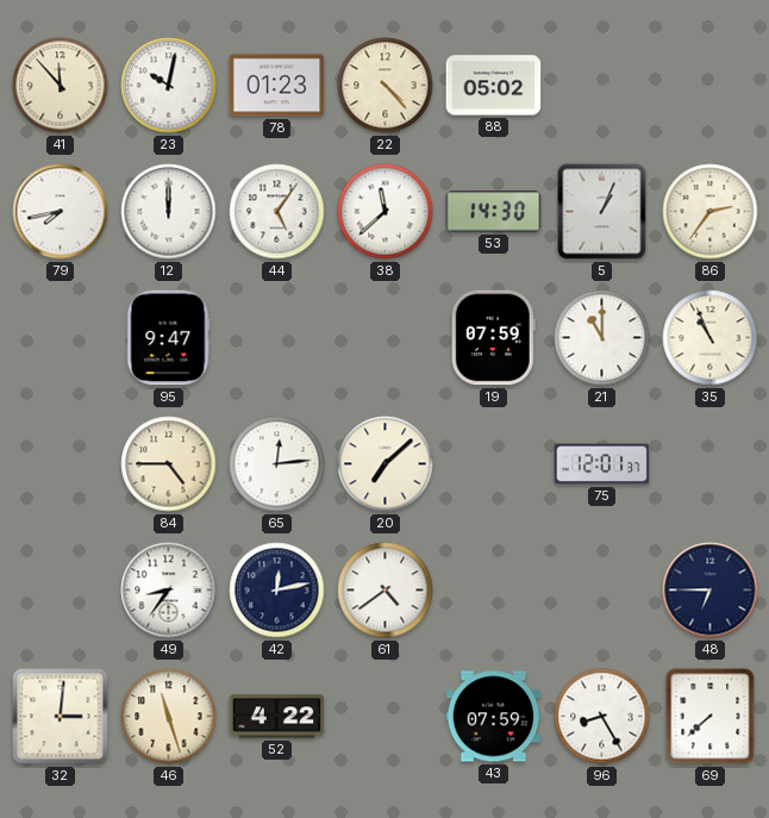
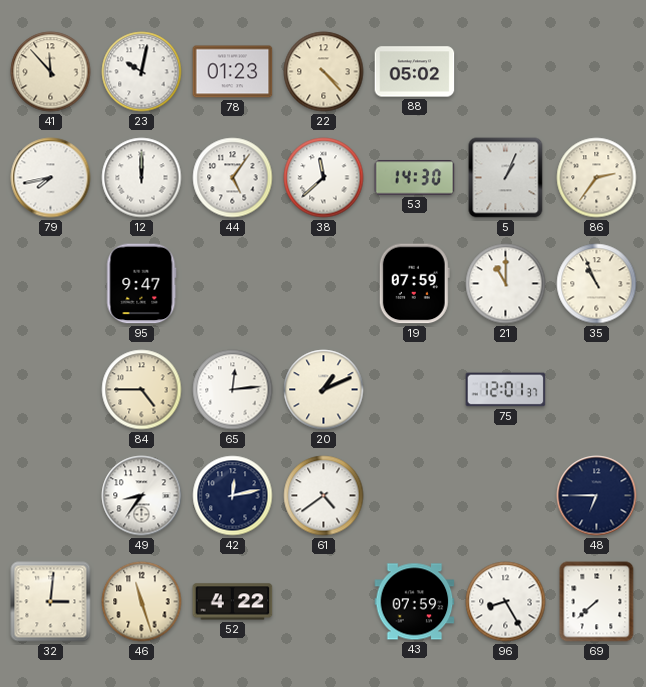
20: 7:08 -> 1:11
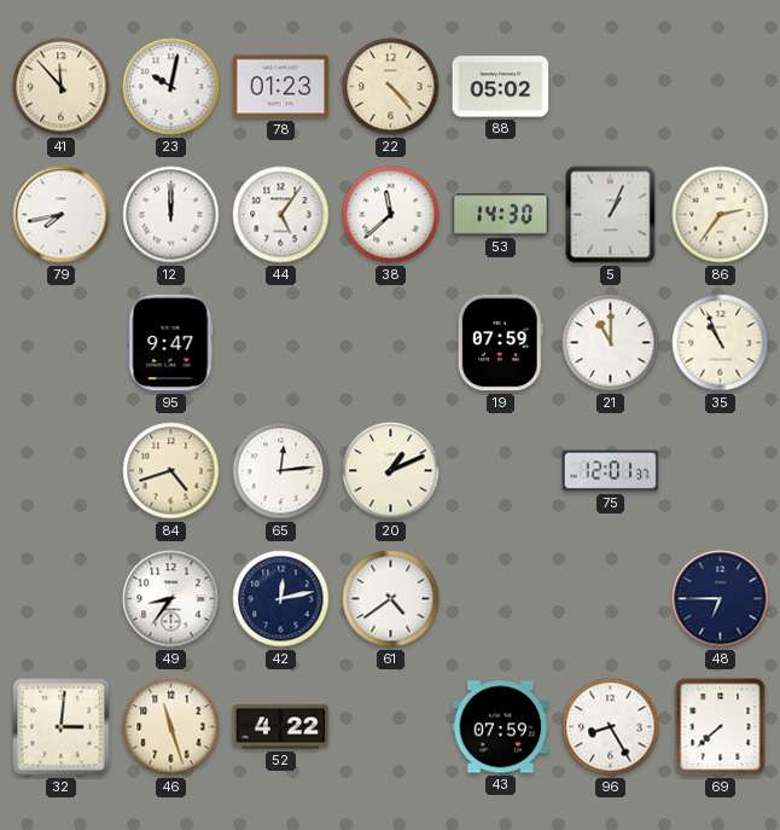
84: 4:45 -> 4:42
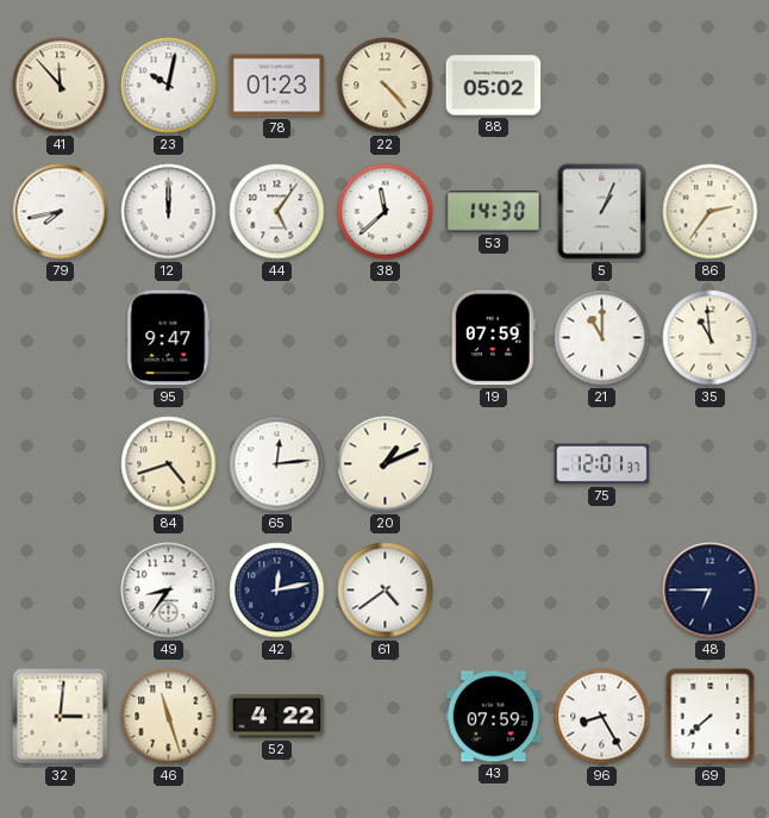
35: 10:56 -> 10:59
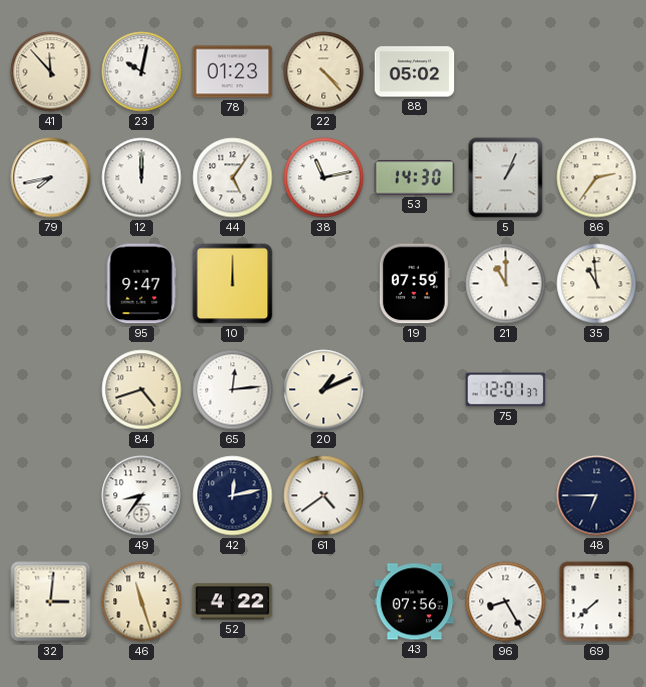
38: 11:38 -> 11:13
10: none -> 12:00
43: 07:59 -> 07:56
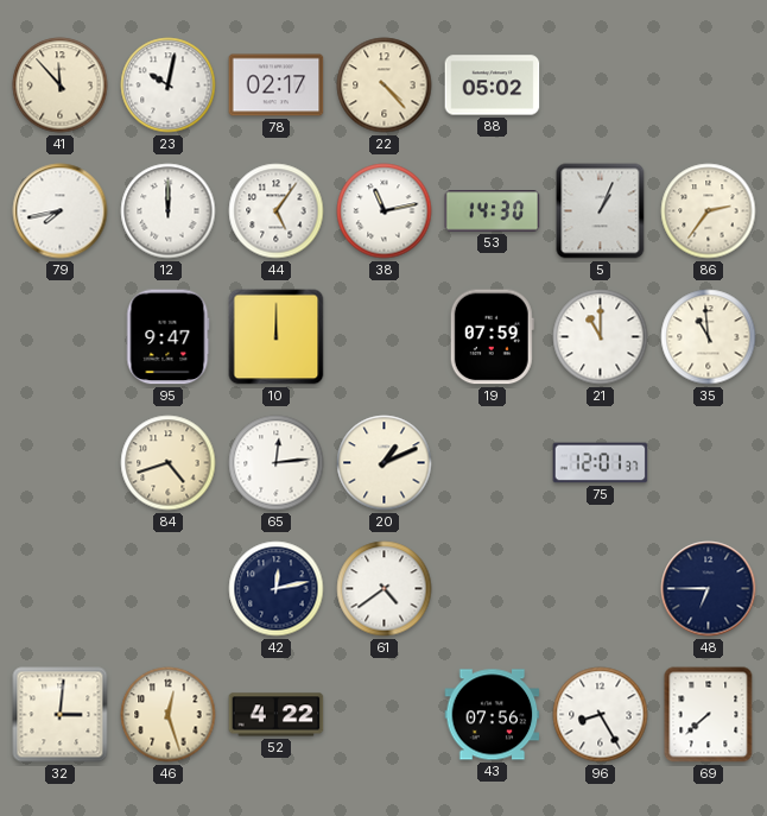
78: 01:23 -> 02:17
49: 8:36 -> none
46: 11:27 -> 12:27
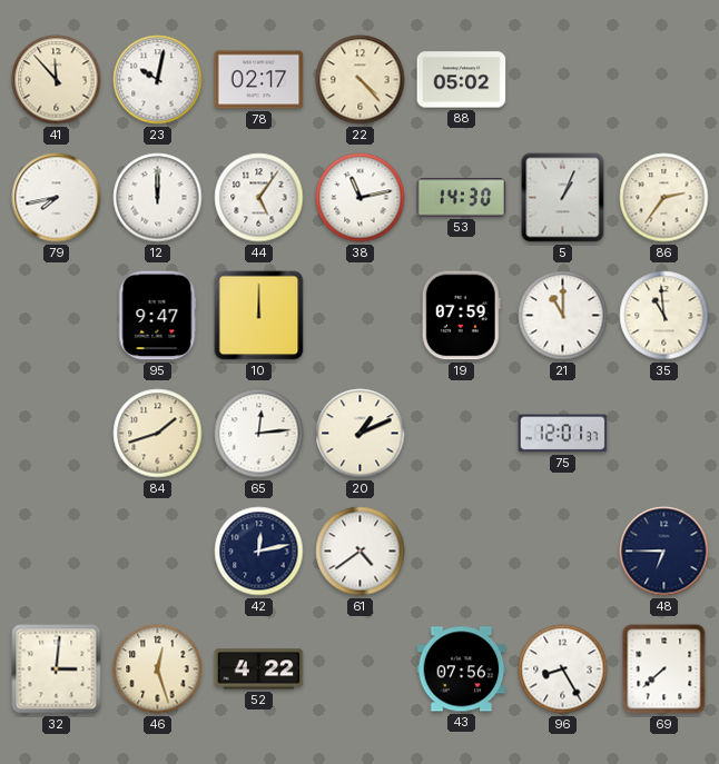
84: 4:42 -> 1:42
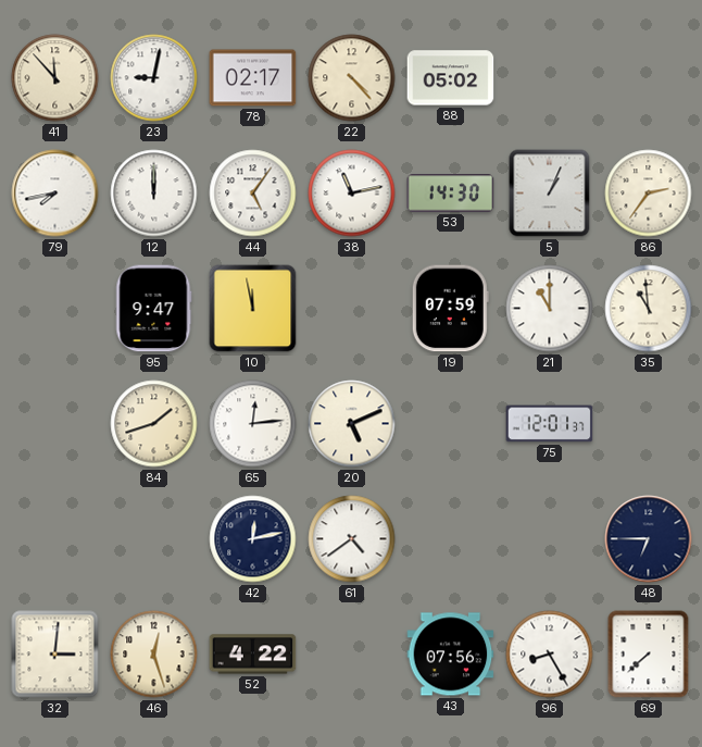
23: 10:02 -> 9:02
10: 12:00 -> 11:58
20: 1:11 -> 5:11
